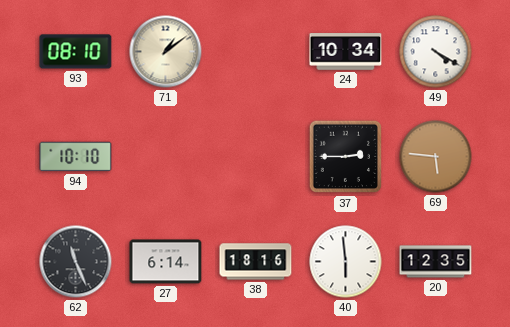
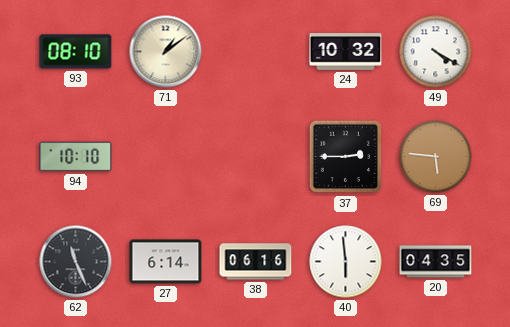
24: 10:34 -> 10:32
38: 18:16 -> 06:16
20: 12:35 -> 04:35
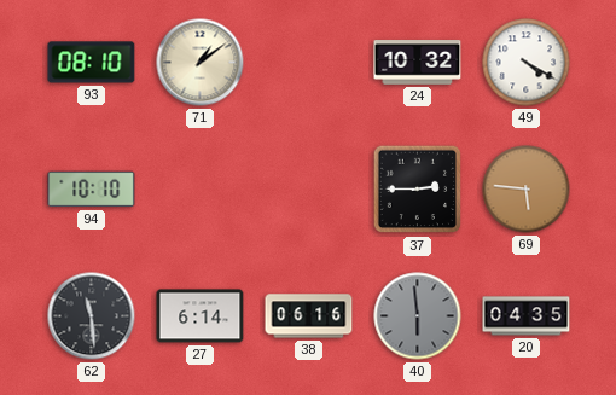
62: 11:26 -> 11:29
40 dial: white -> grey
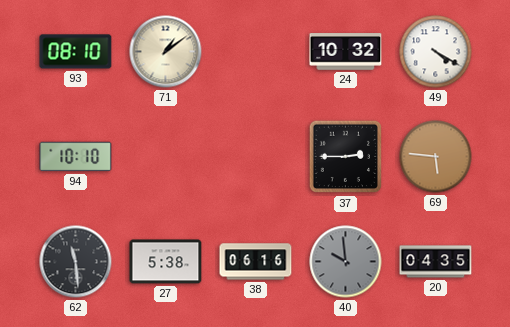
27: 6:14 -> 5:38
40: 5:59 -> 9:59
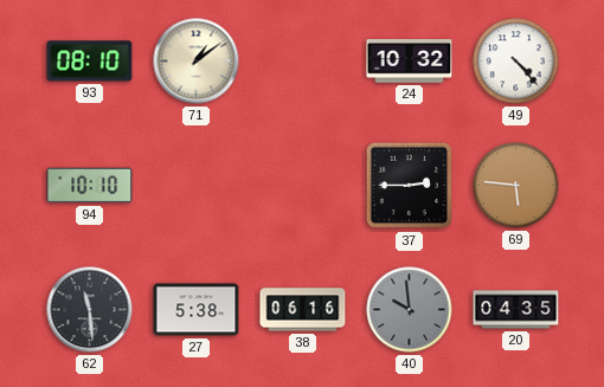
49: 4:20 -> 4:23
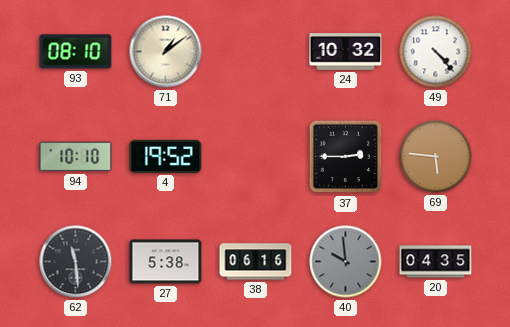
4: none -> 19:52
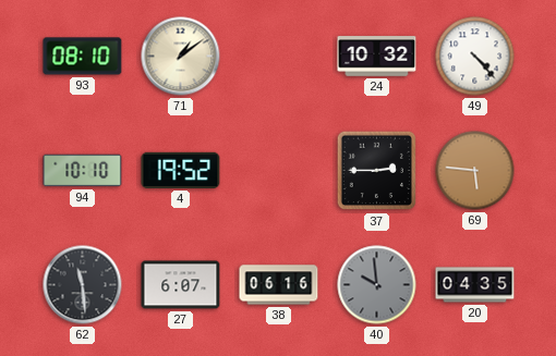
27: 5:38 -> 6:07
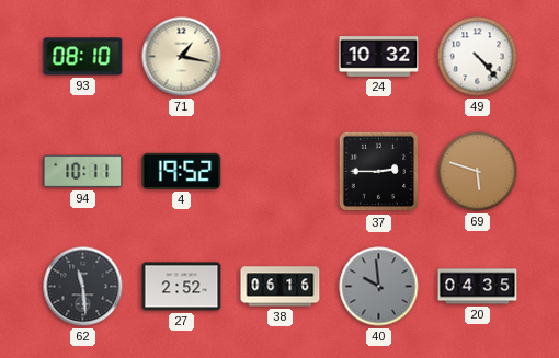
71: 1:09 -> 1:17
94: 10:10 -> 10:11
69: 5:46 -> 5:48
27: 6:07 -> 2:52
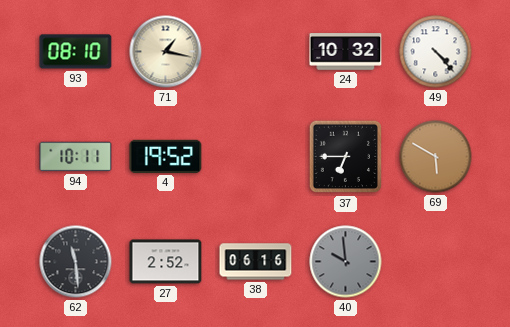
37: 2:45 -> 6:45
69: 5:48 -> 5:50
20: 04:35 -> none
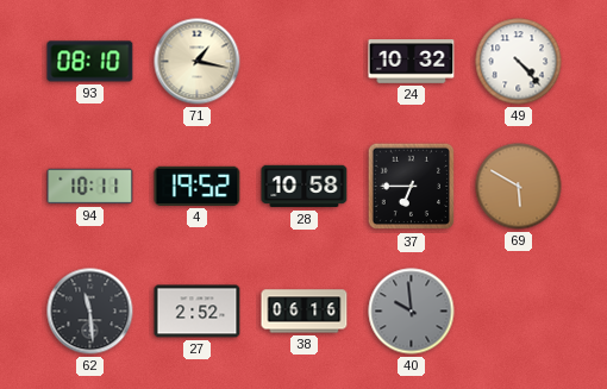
28: none -> 10:58
